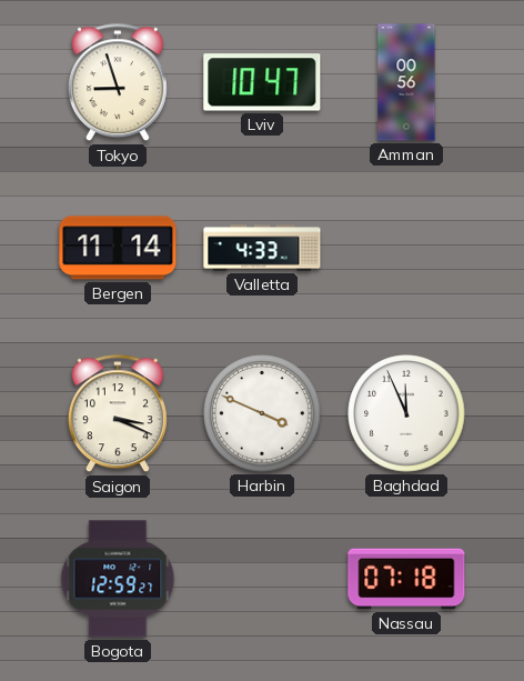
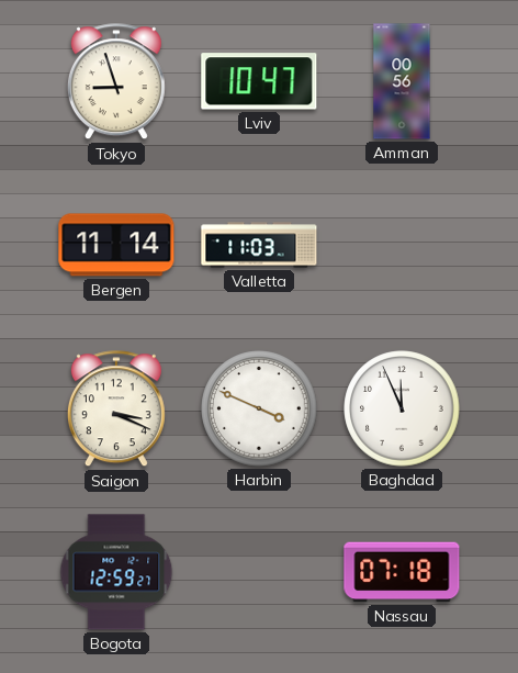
Valletta: 4:33 -> 11:03
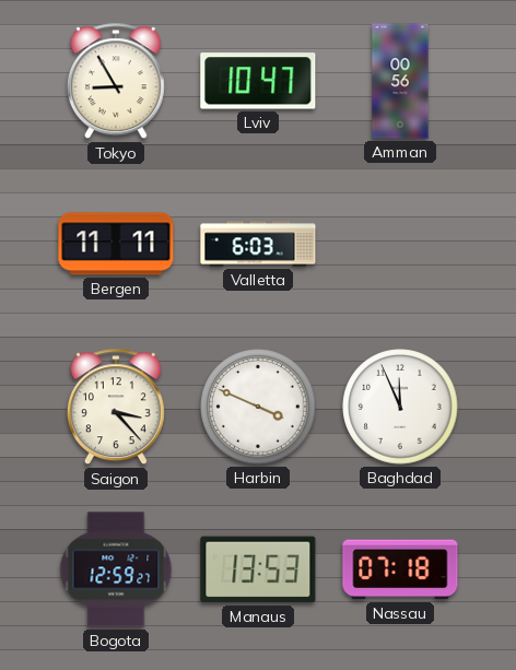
Tokyo: 8:57 -> 8:55
Bergen: 11:14 -> 11:11
Valletta: 11:03 -> 6:03
Saigon: 3:19 -> 3:23
Manaus: none -> 13:53
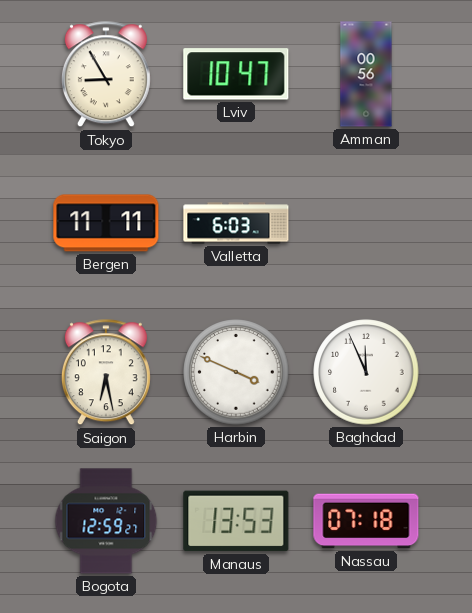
Saigon: 3:23 -> 6:28
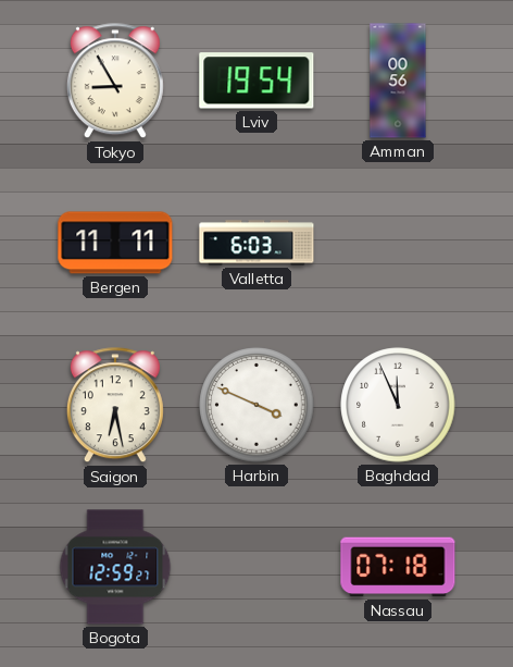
Lviv: 10:47 -> 19:54
Manaus: 13:53 -> none
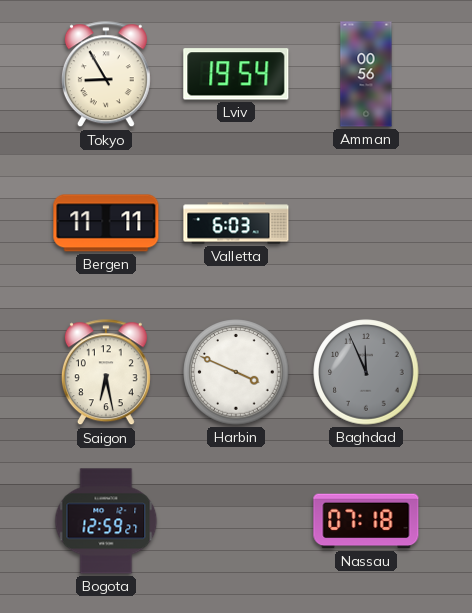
Baghdad dial: white -> grey
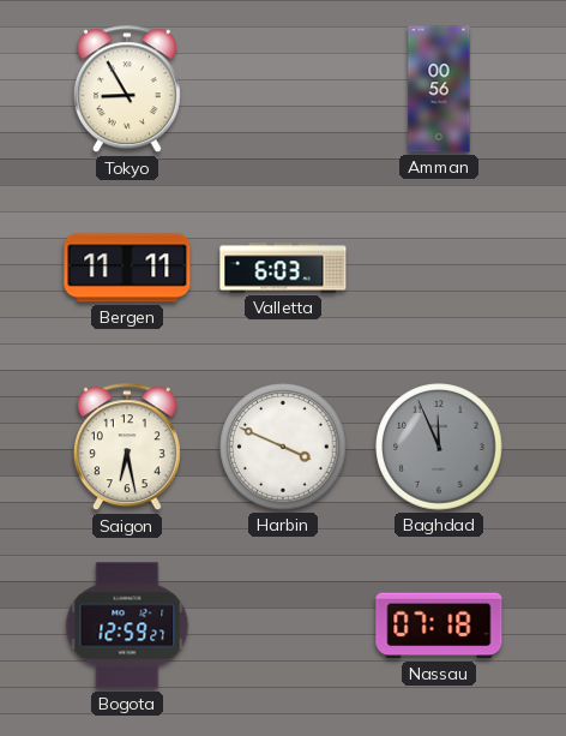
Lviv: 19:54 -> none
